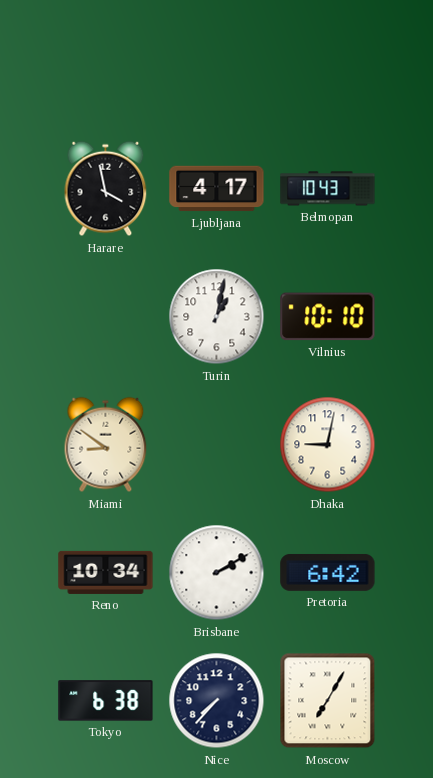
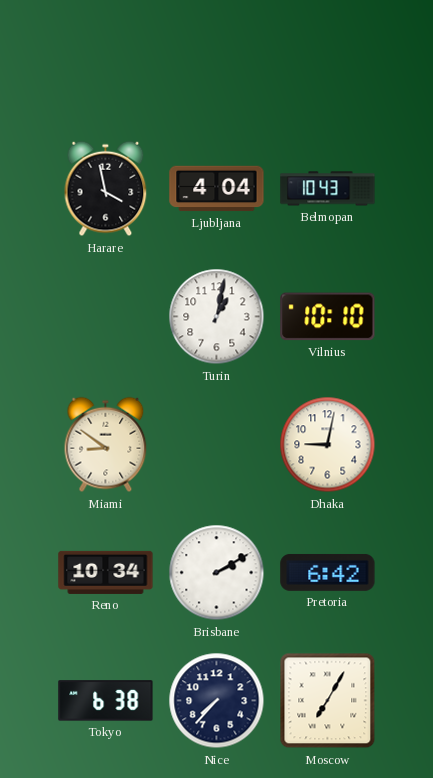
Ljubljana: 4:17 -> 4:04
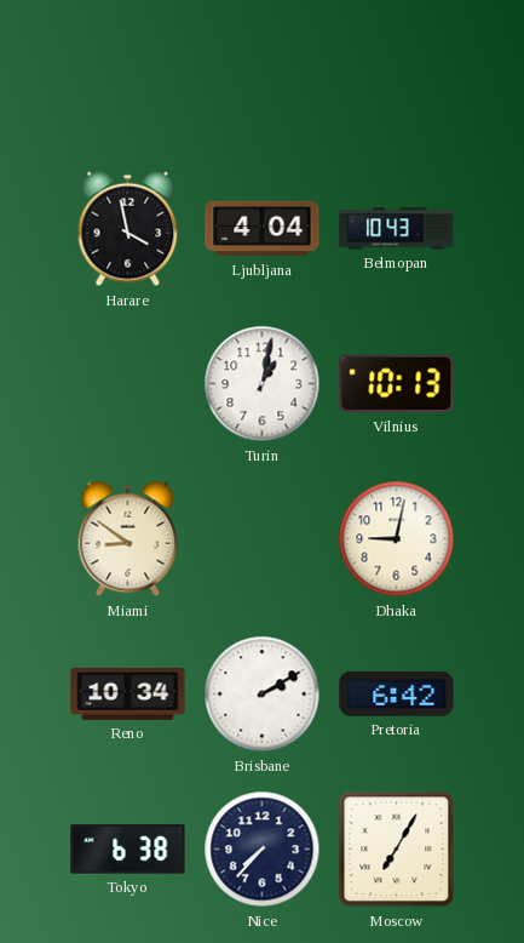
Vilnius: 10:10 -> 10:13
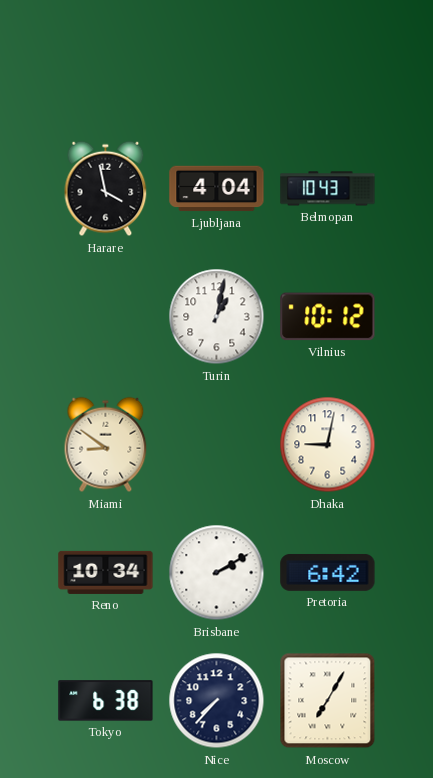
Vilnius: 10:13 -> 10:12
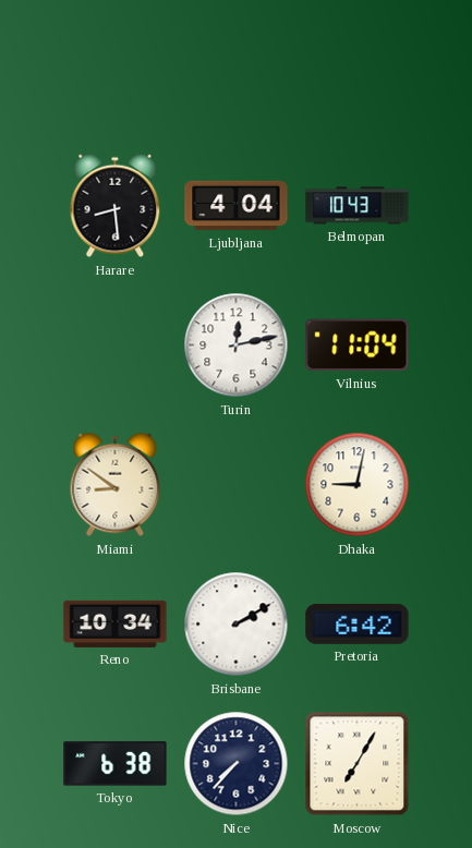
Harare: 3:58 -> 8:29
Turin: 1:02 -> 12:13
Vilnius: 10:12 -> 11:04
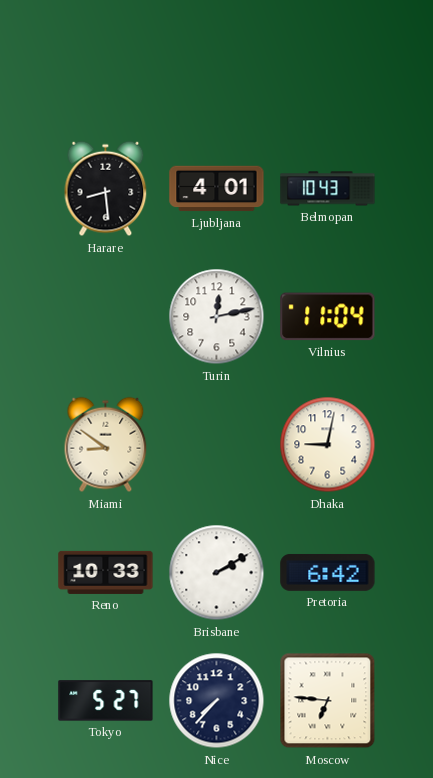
Ljubljana: 4:04 -> 4:01
Reno: 10:34 -> 10:33
Tokyo: 6:38 -> 5:27
Moscow: 7:05 -> 6:46
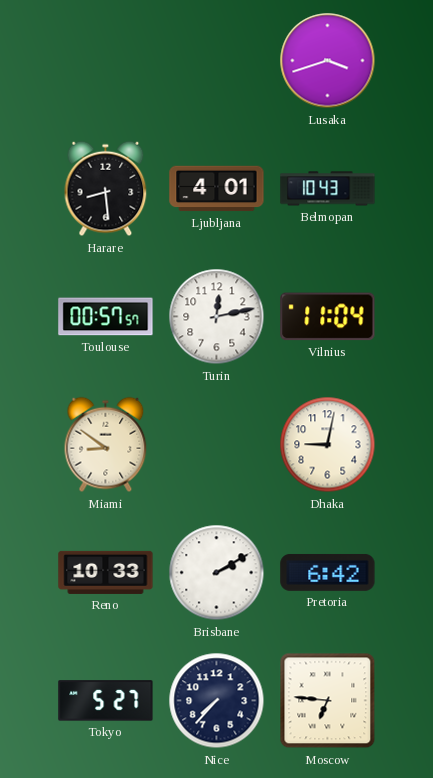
Lusaka: none -> 3:42
Toulouse: none -> 00:57
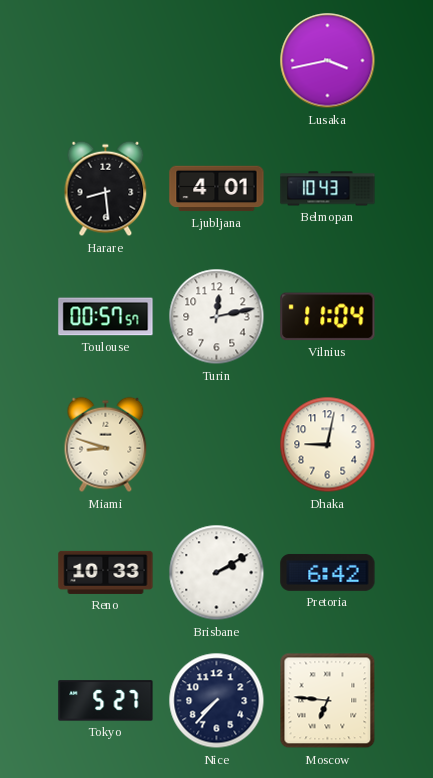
Lusaka: 3:42 -> 3:43
Miami: 8:51 -> 8:48
